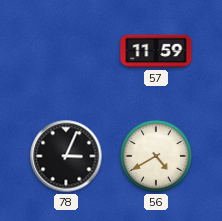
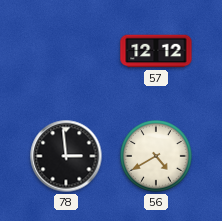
57: 11:59 -> 12:12
78: 3:04 -> 2:59
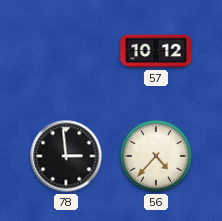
57: 12:12 -> 10:12
56: 4:40 -> 4:37
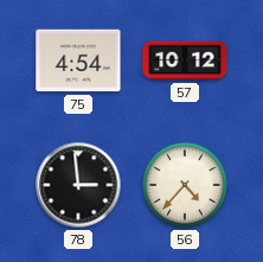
75: none -> 4:54
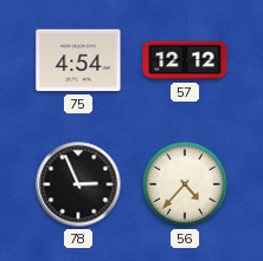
57: 10:12 -> 12:12
78: 2:59 -> 2:56
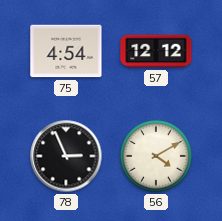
56: 4:37 -> 4:10
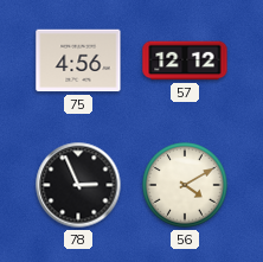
75: 4:54 -> 4:56
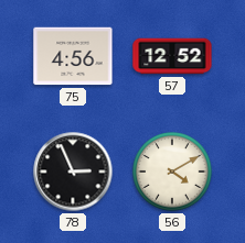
57: 12:12 -> 12:52
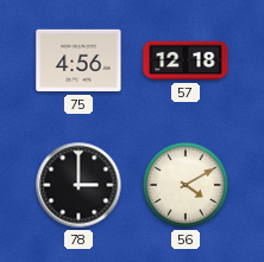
57: 12:52 -> 12:18
78: 2:56 -> 3:00
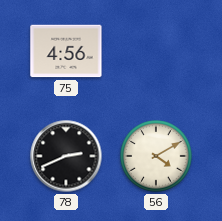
57: 12:18 -> none
78: 3:00 -> 2:41
